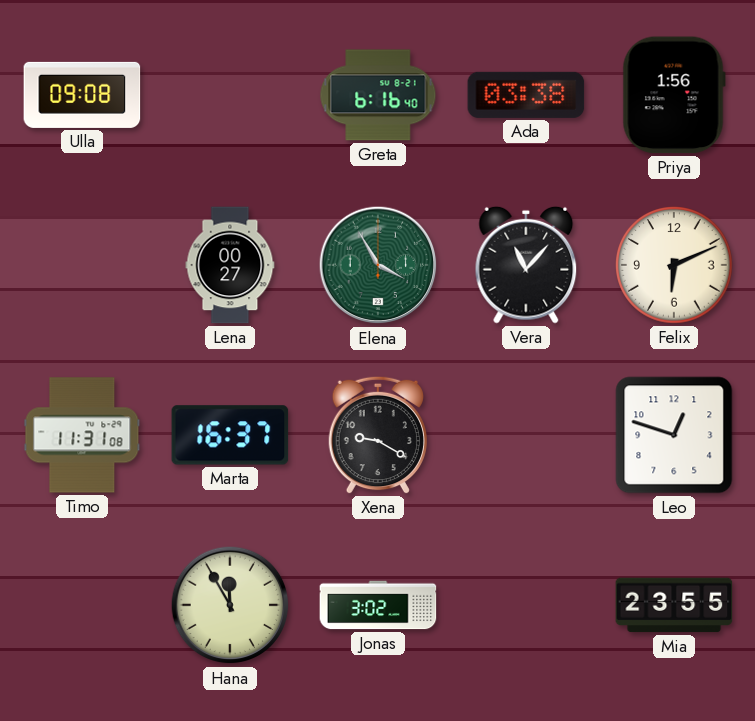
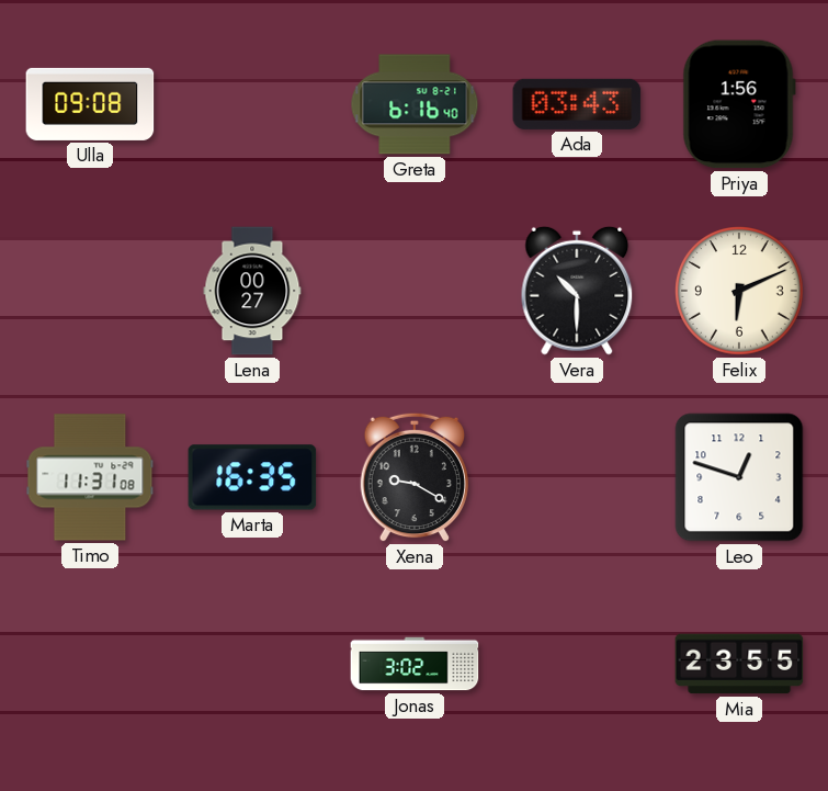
Ada: 03:38 -> 03:43
Elena: 3:55 -> none
Vera: 11:07 -> 10:30
Marta: 16:37 -> 16:35
Hana: 11:55 -> none
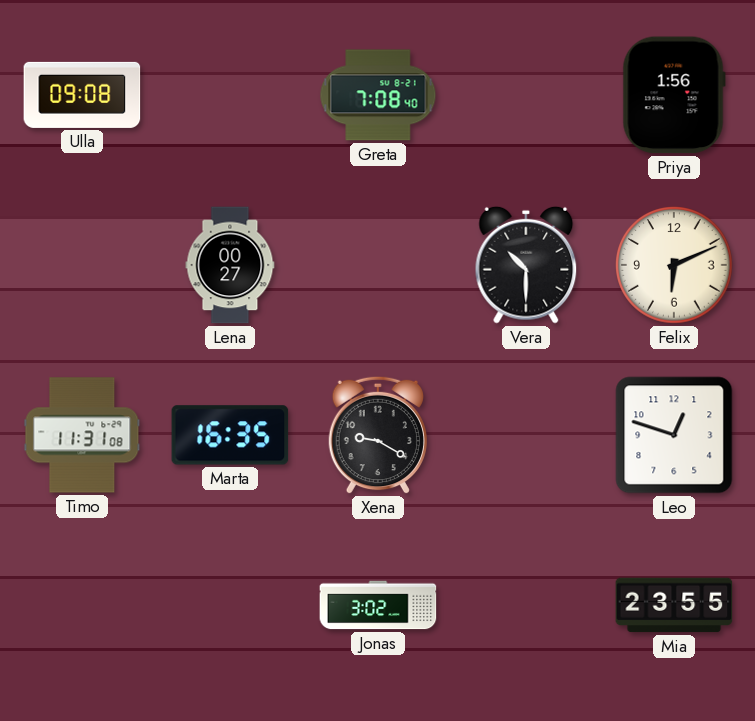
Greta: 6:16 -> 7:08
Ada: 03:43 -> none
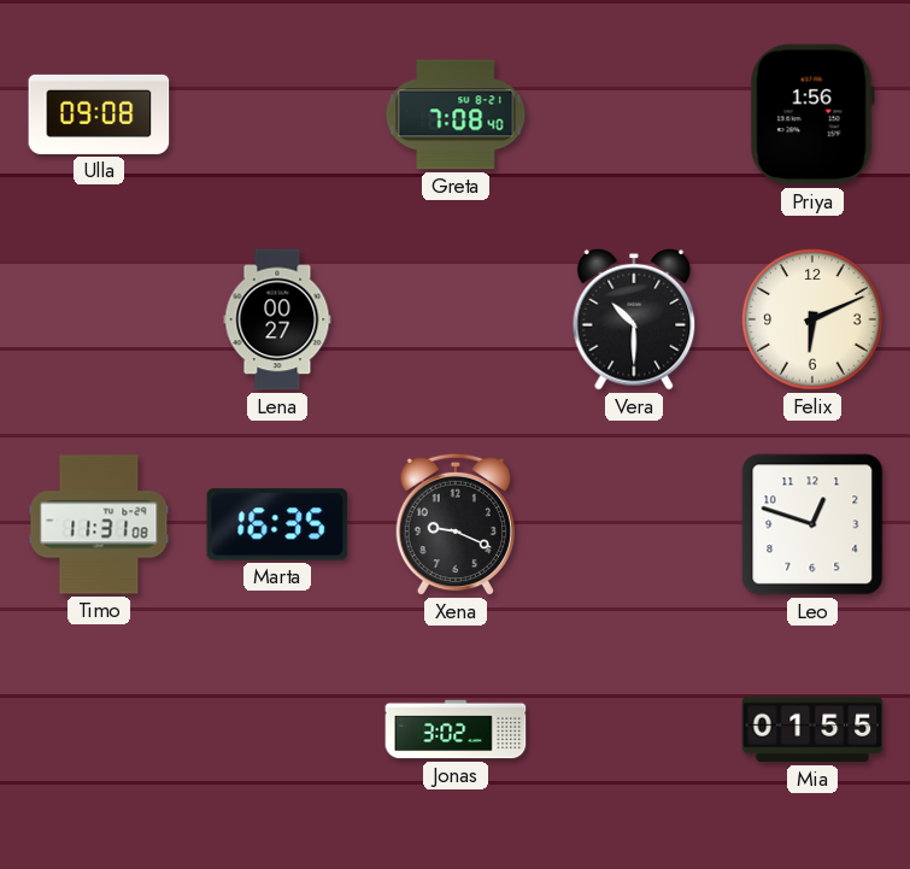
Xena: 9:20 -> 9:19
Mia: 23:55 -> 01:55
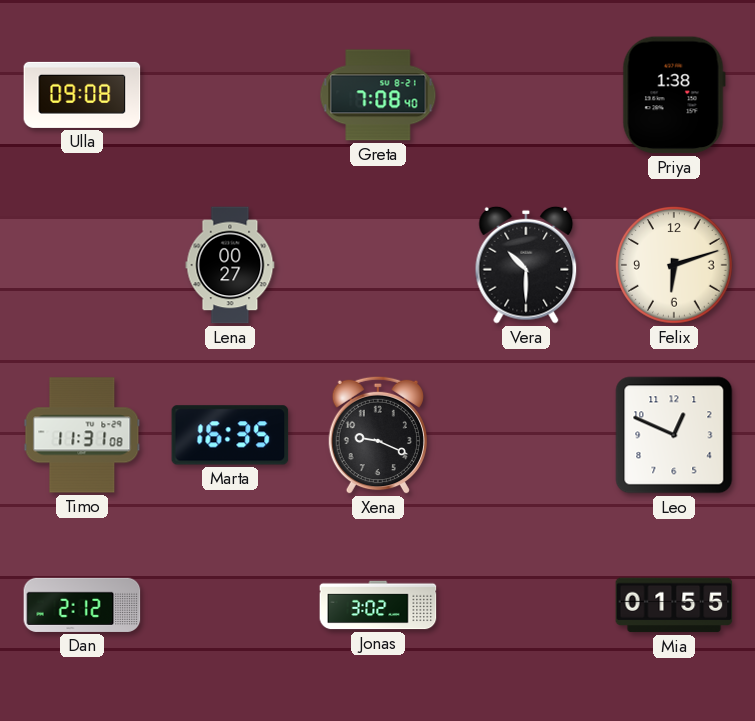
Priya: 1:56 -> 1:38
Felix: 6:11 -> 6:12
Leo: 12:48 -> 12:49
Dan: none -> 2:12
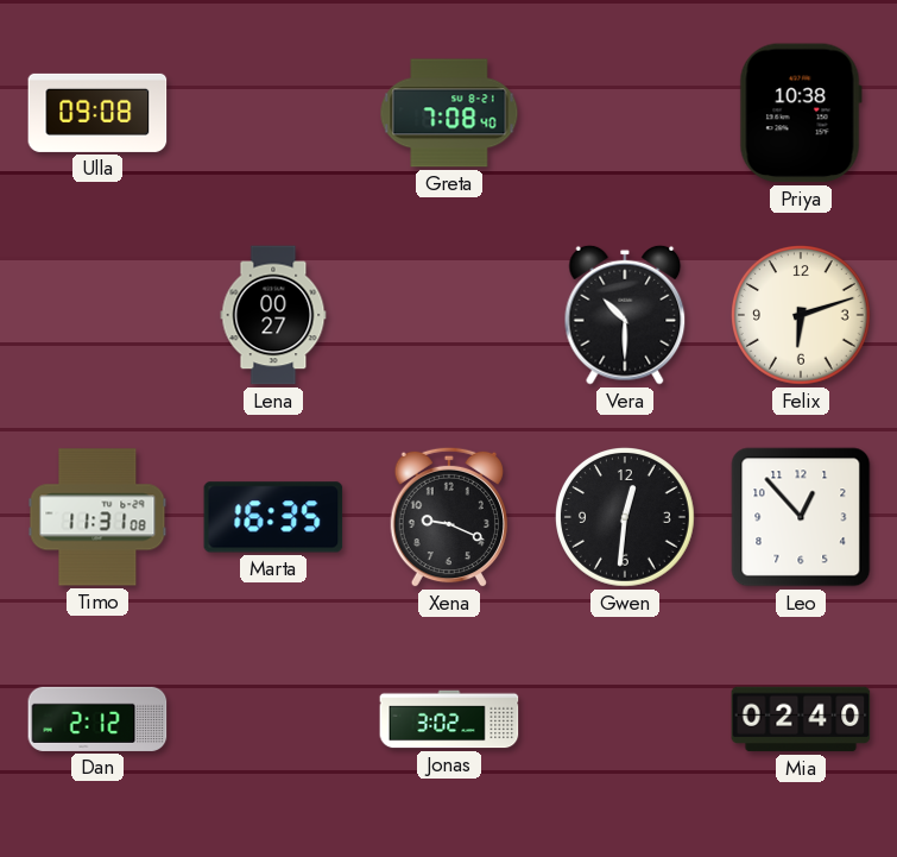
Priya: 1:38 -> 10:38
Gwen: none -> 12:31
Leo: 12:49 -> 12:53
Mia: 01:55 -> 02:40
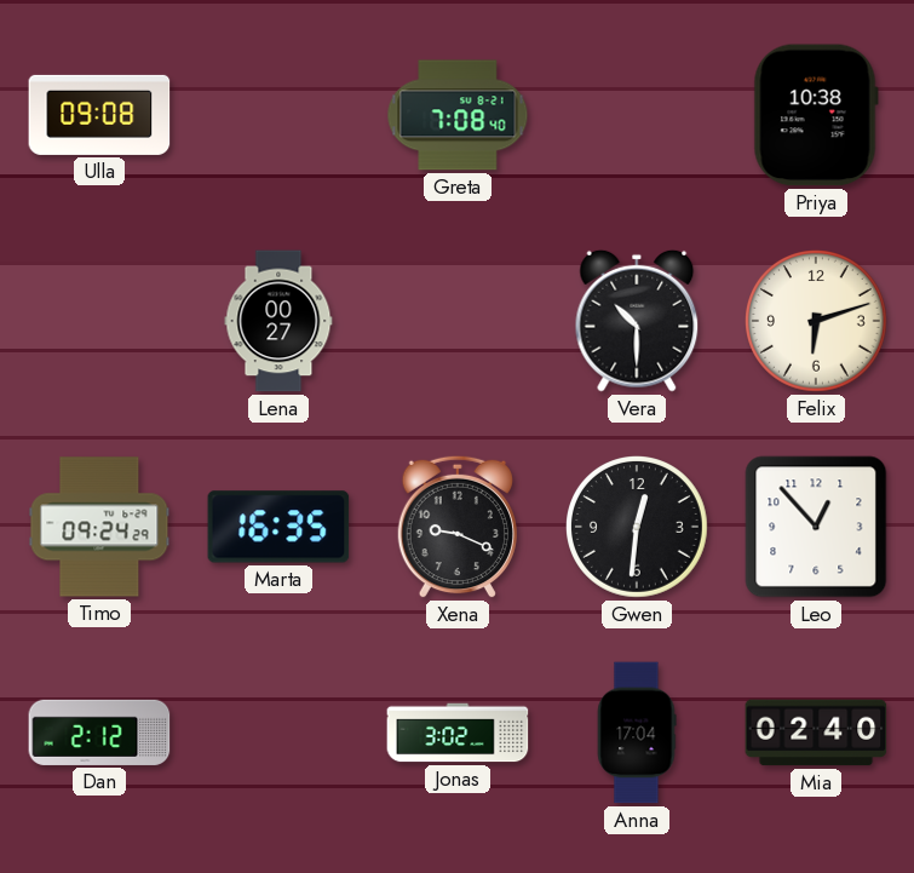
Timo: 11:31 -> 09:24
Anna: none -> 17:04
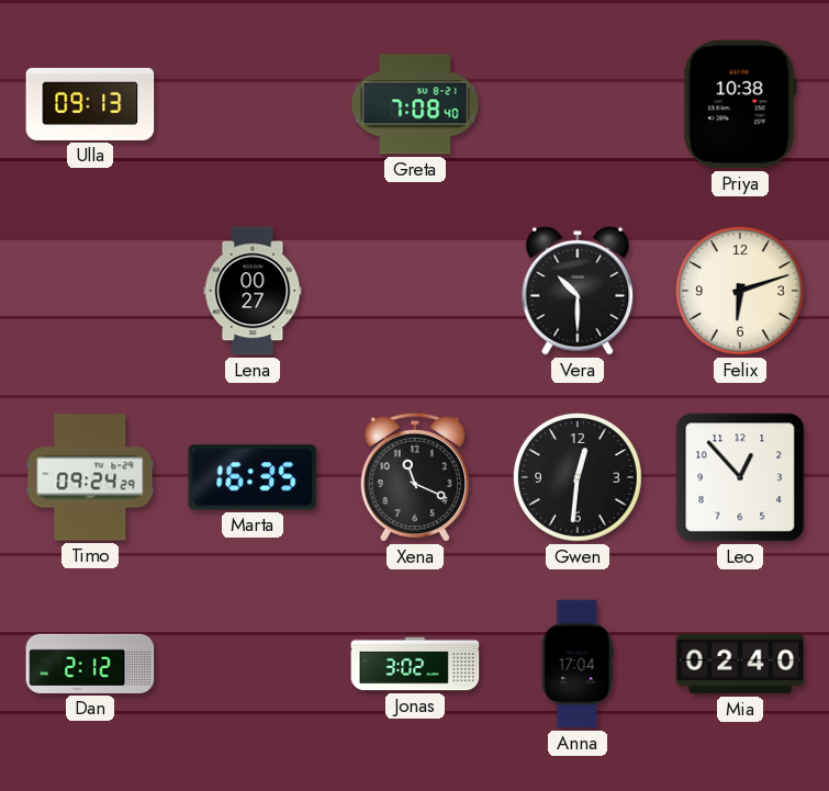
Ulla: 09:08 -> 09:13
Xena: 9:19 -> 11:19
